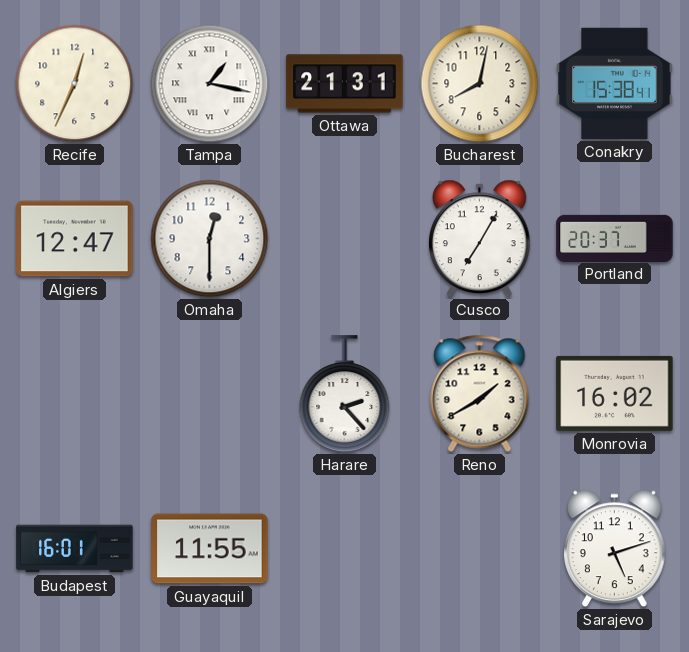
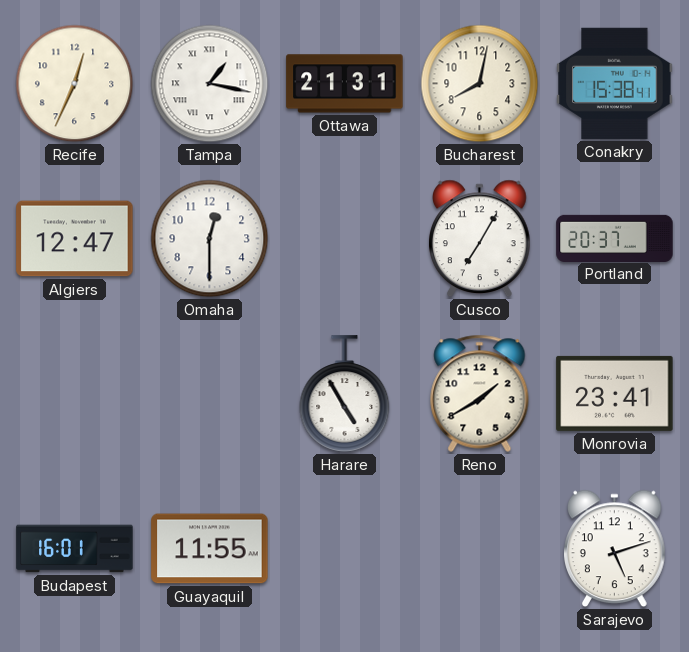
Harare: 2:23 -> 4:55
Monrovia: 16:02 -> 23:41
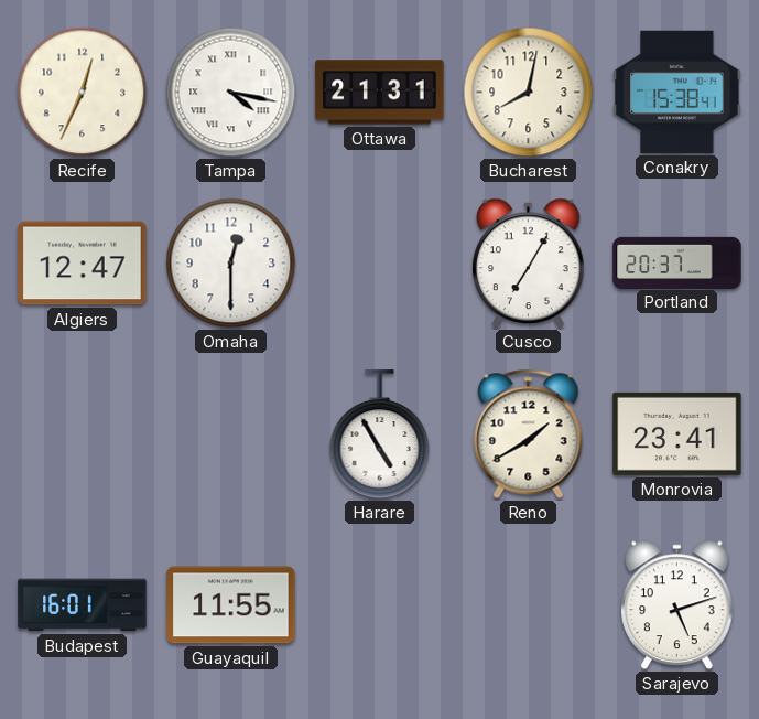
Tampa: 1:17 -> 4:17
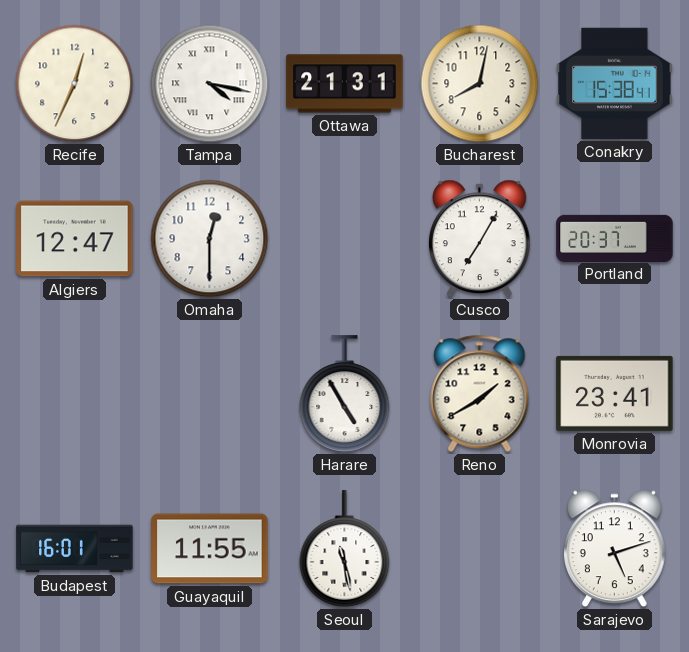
Seoul: none -> 11:28
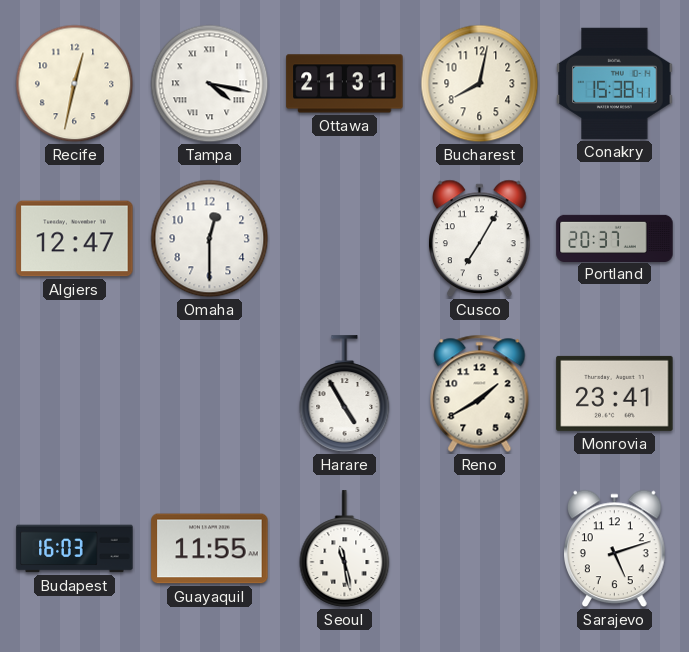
Recife: 12:34 -> 12:32
Budapest: 16:01 -> 16:03
